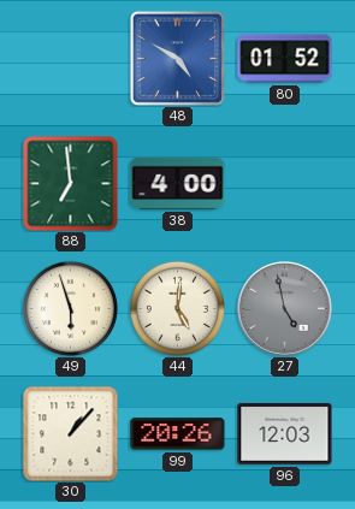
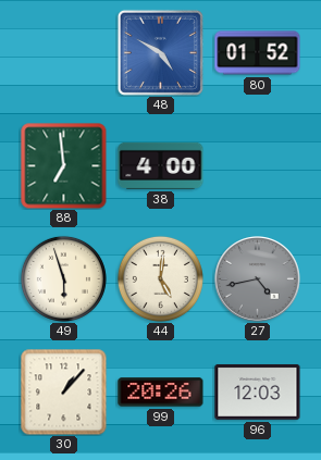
27: 4:58 -> 4:43
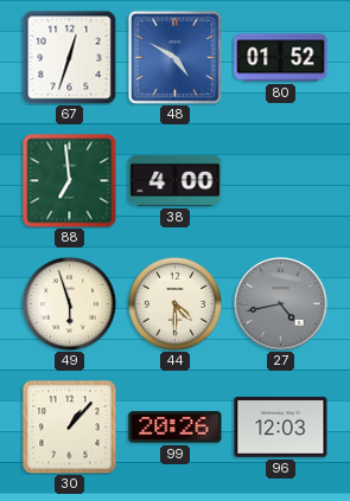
67: none -> 12:33
44: 5:01 -> 4:30
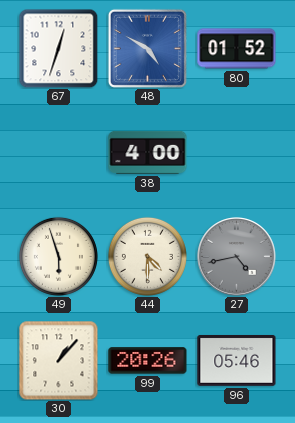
88: 6:59 -> none
96: 12:03 -> 05:46
